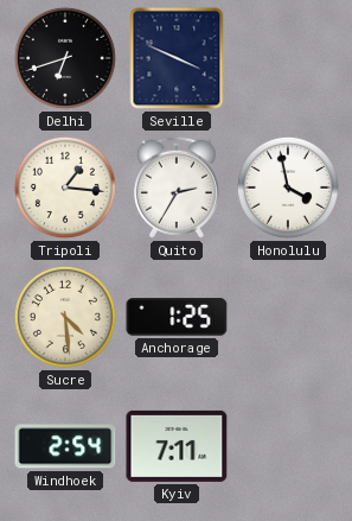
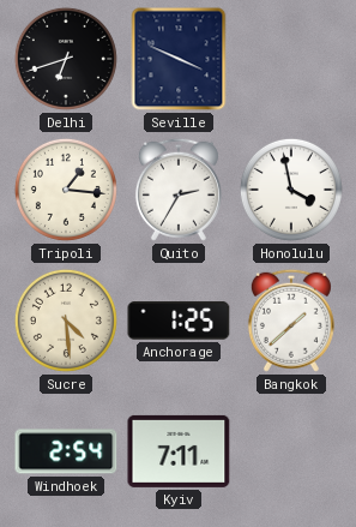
Bangkok: none -> 1:38
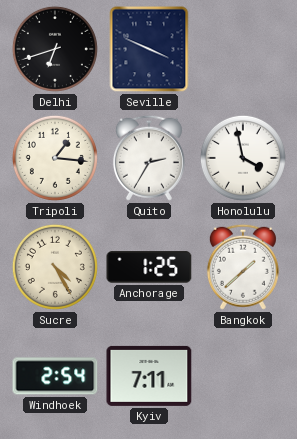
Sucre: 4:29 -> 4:25
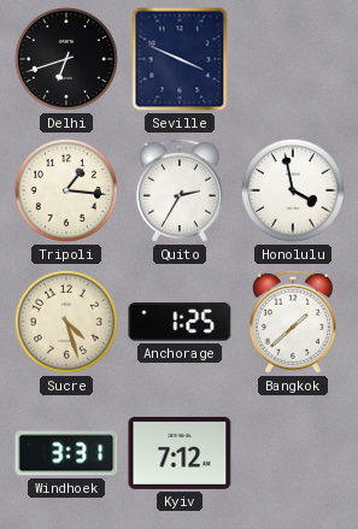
Sucre: 4:25 -> 4:27
Windhoek: 2:54 -> 3:31
Kyiv: 7:11 -> 7:12
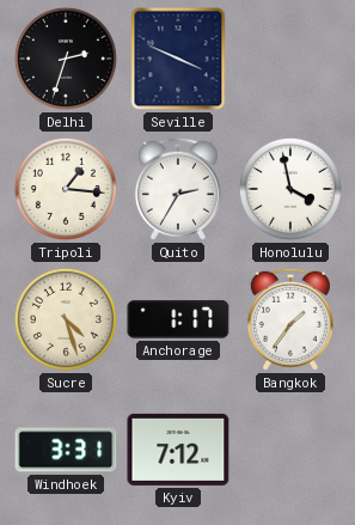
Delhi: 6:42 -> 2:33
Anchorage: 1:25 -> 1:17
Bangkok: 1:38 -> 1:36
